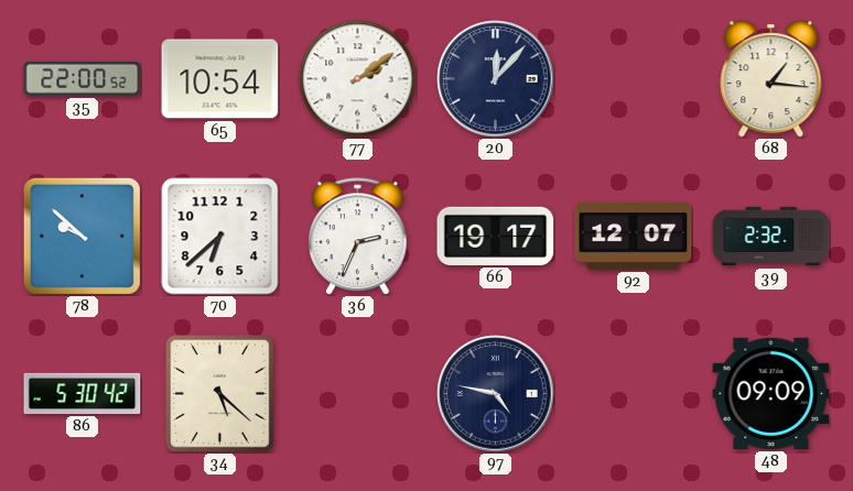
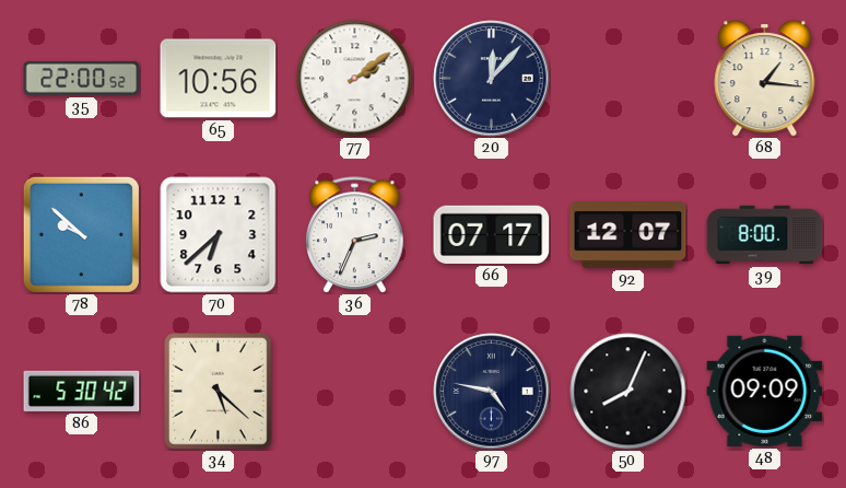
65: 10:54 -> 10:56
66: 19:17 -> 07:17
39: 2:32 -> 8:00
50: none -> 8:04
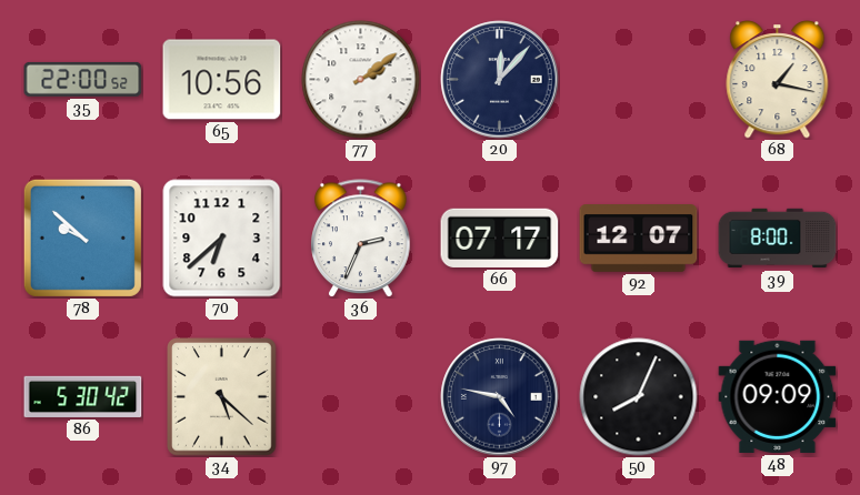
68: 1:16 -> 1:17
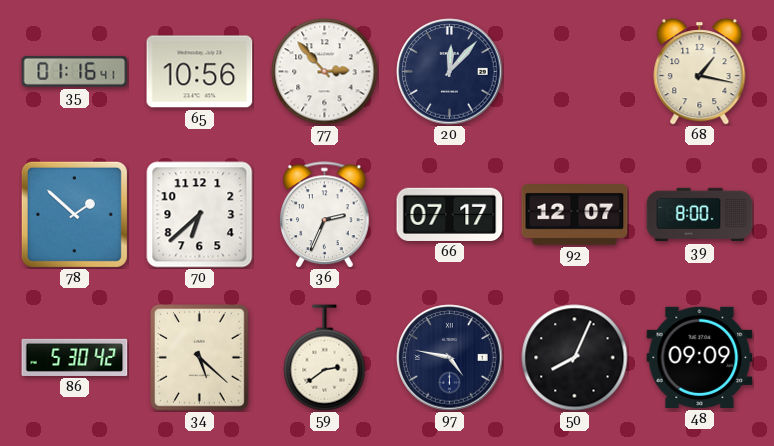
35: 22:00 -> 01:16
77: 2:09 -> 2:53
78: 9:52 -> 1:52
59: none -> 2:39
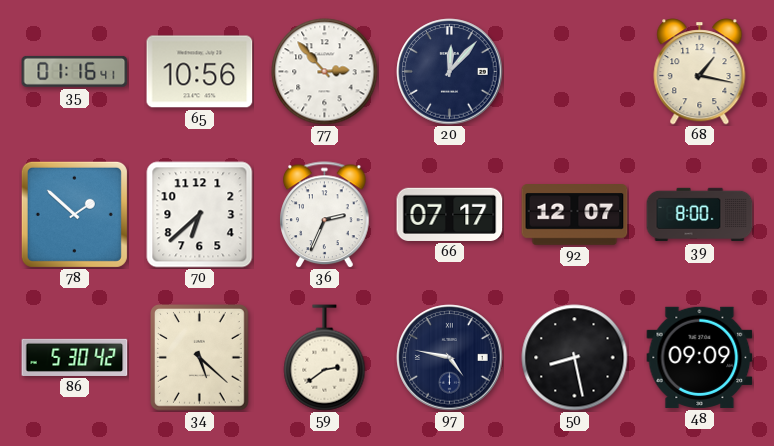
50: 8:04 -> 8:28
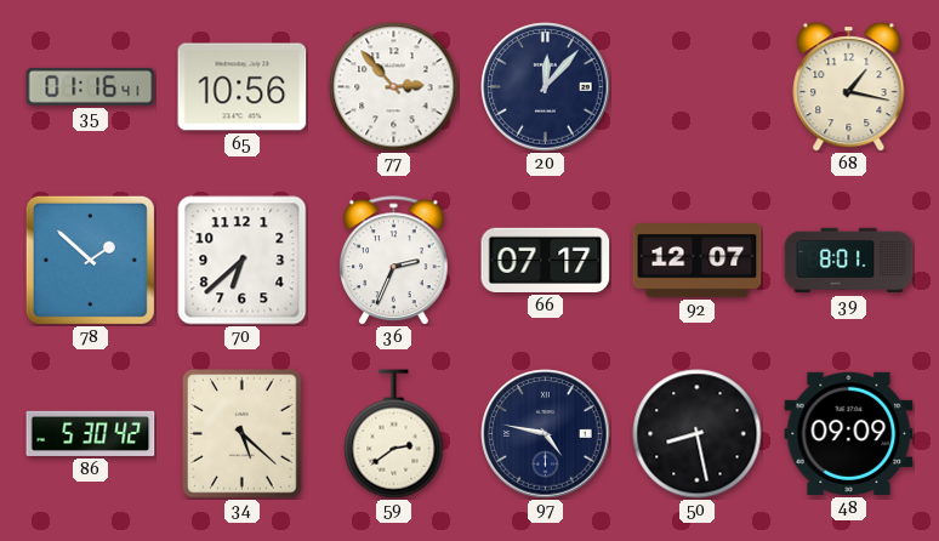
39: 8:00 -> 8:01
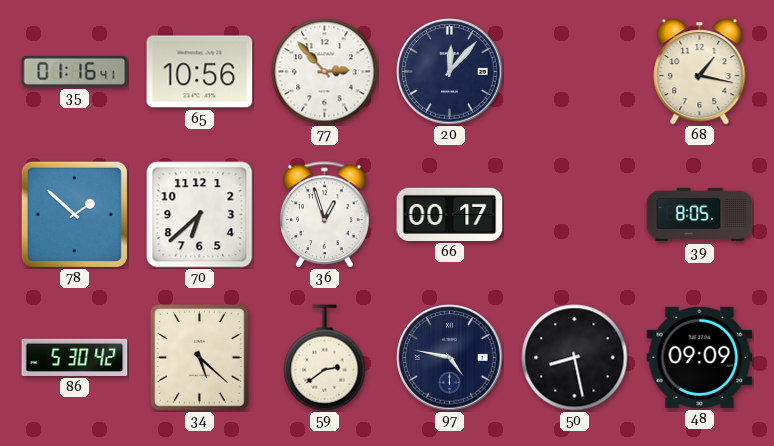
36: 2:34 -> 12:57
66: 07:17 -> 00:17
92: 12:07 -> none
39: 8:01 -> 8:05
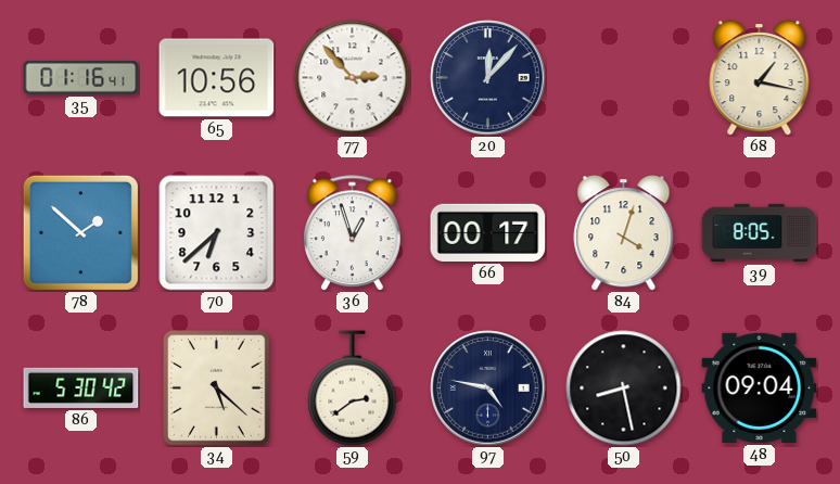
84: none -> 4:03
48: 09:09 -> 09:04
